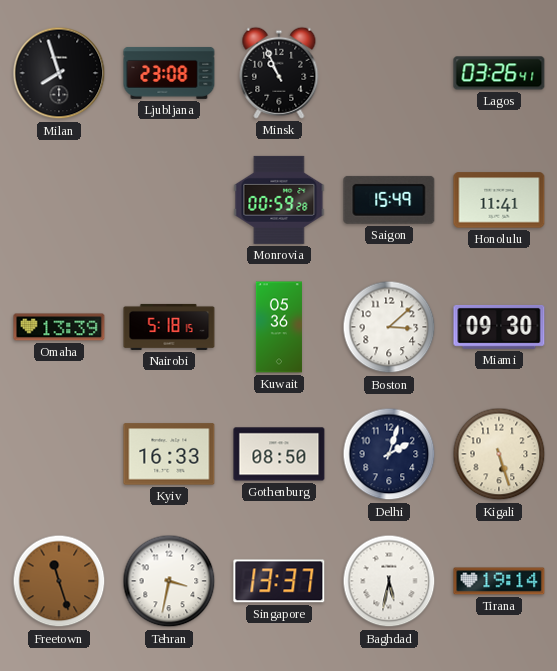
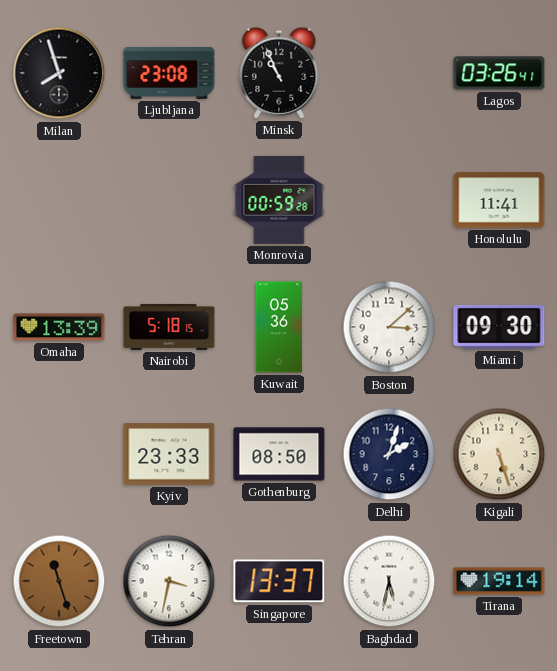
Saigon: 15:49 -> none
Kyiv: 16:33 -> 23:33
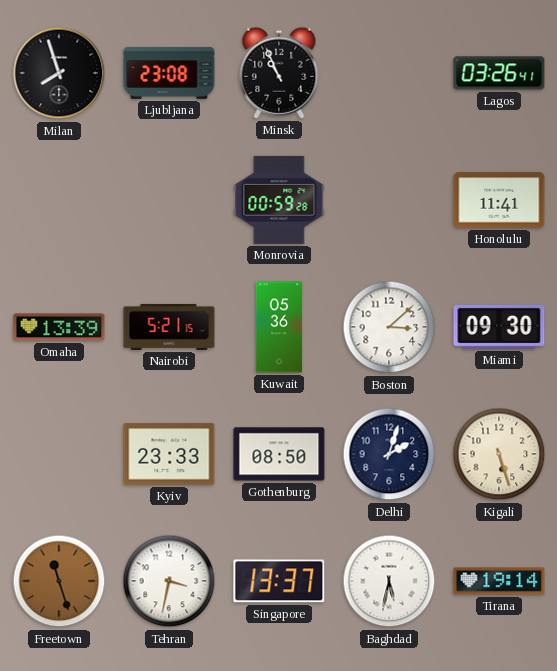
Nairobi: 5:18 -> 5:21
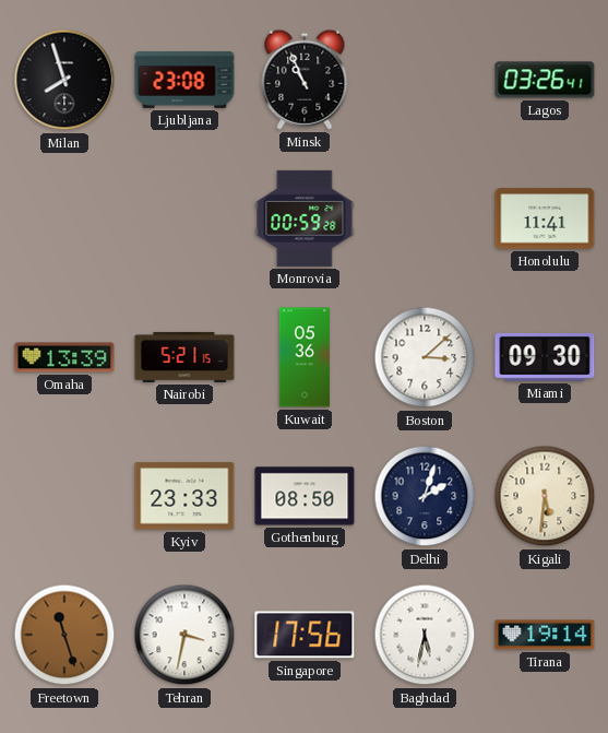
Kigali: 5:27 -> 5:31
Singapore: 13:37 -> 17:56
